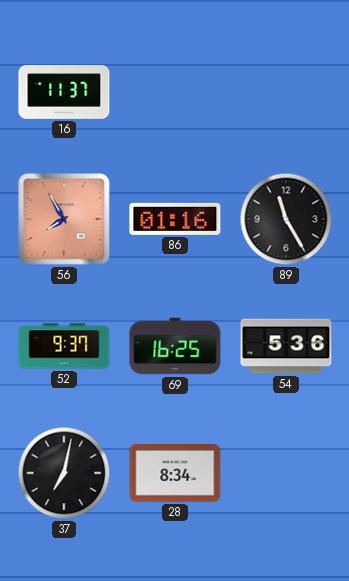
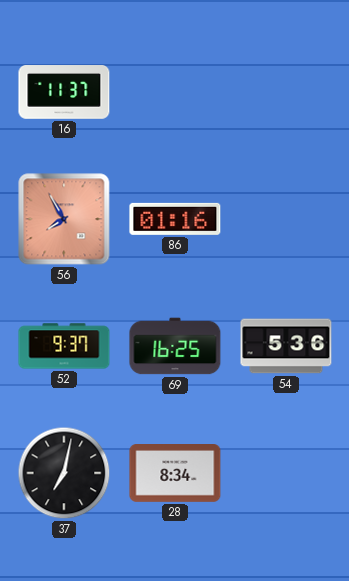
89: 11:25 -> none
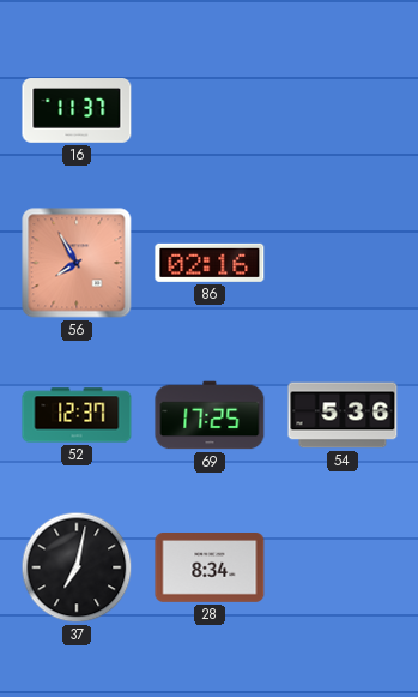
86: 01:16 -> 02:16
52: 9:37 -> 12:37
69: 16:25 -> 17:25
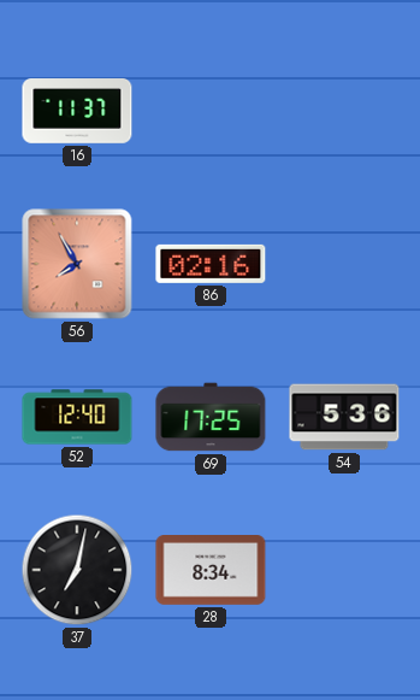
52: 12:37 -> 12:40
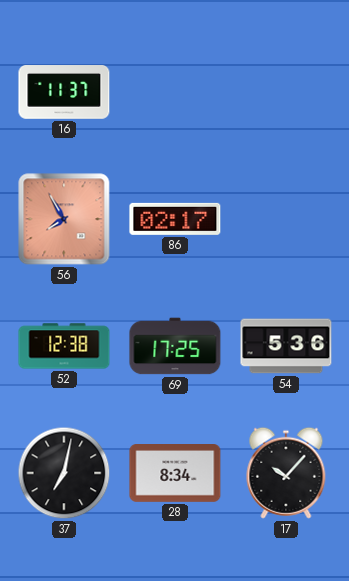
86: 02:16 -> 02:17
52: 12:40 -> 12:38
17: none -> 10:07
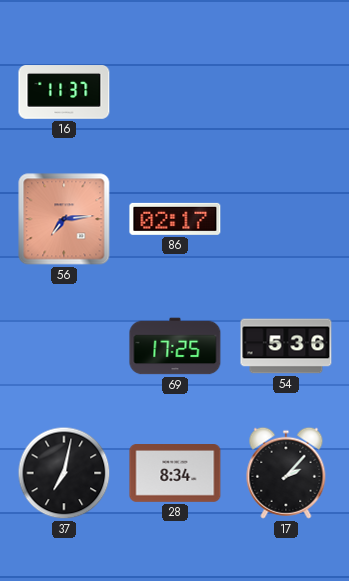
56: 7:55 -> 7:14
52: 12:38 -> none
17: 10:07 -> 2:07
